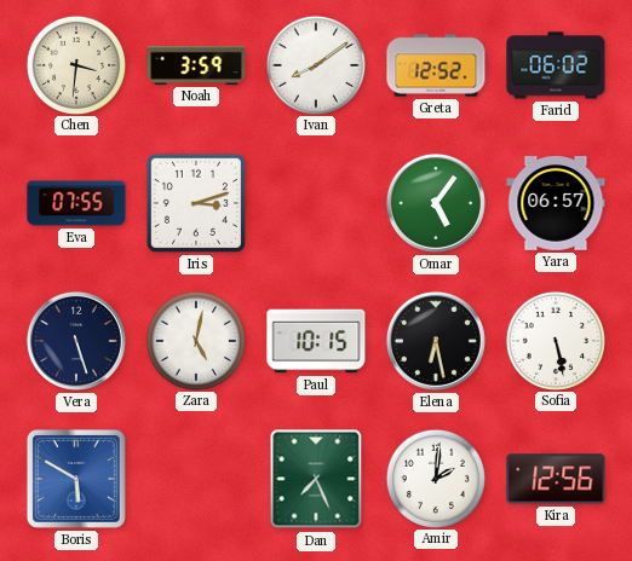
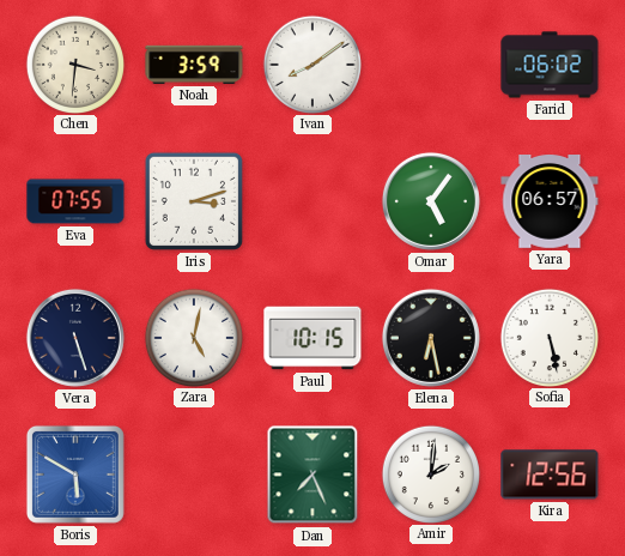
Greta: 12:52 -> none
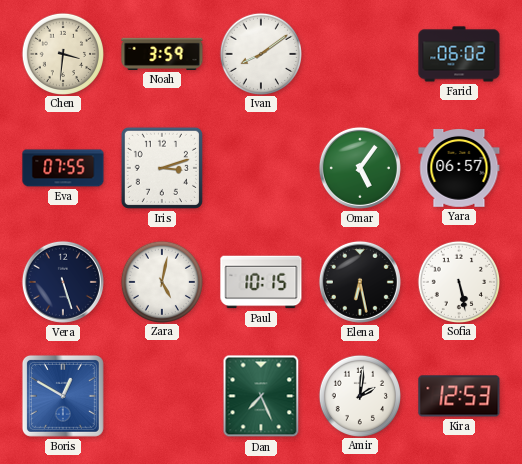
Boris: 5:50 -> 12:50
Kira: 12:56 -> 12:53
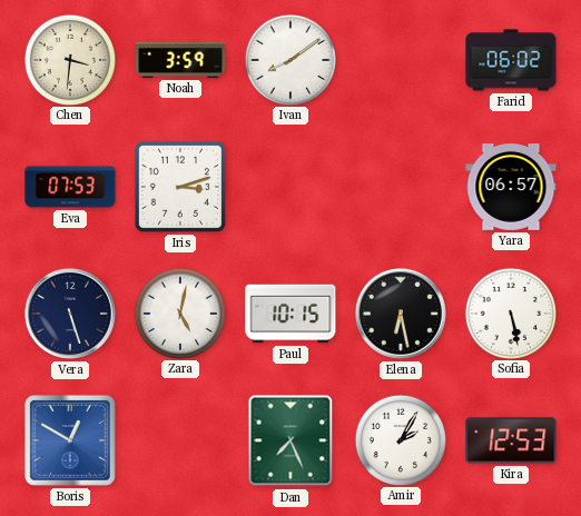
Eva: 07:55 -> 07:53
Omar: 5:06 -> none
Amir: 2:01 -> 2:05
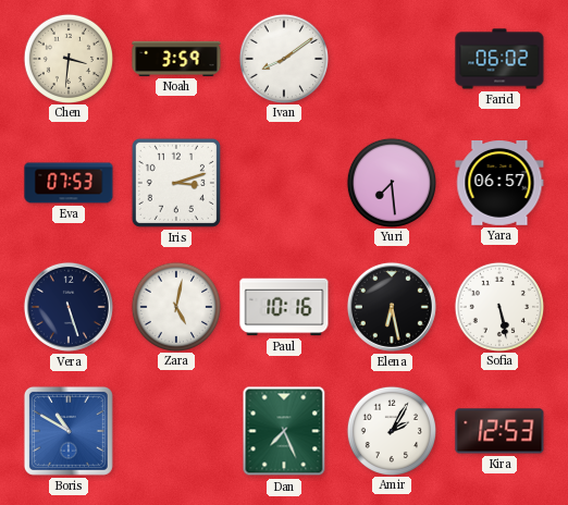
Yuri: none -> 7:29
Paul: 10:15 -> 10:16
Boris: 12:50 -> 10:50
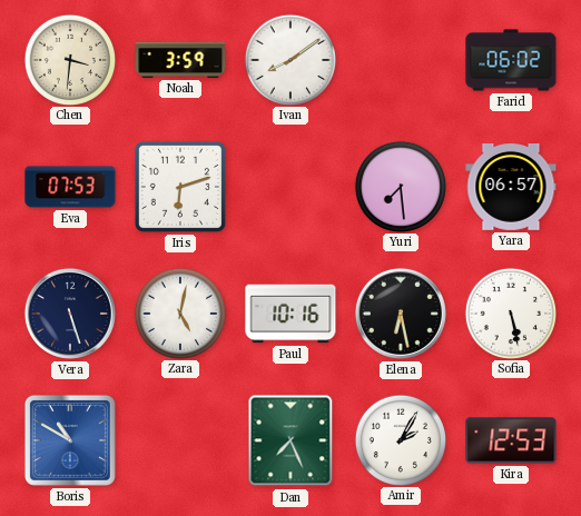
Iris: 3:12 -> 6:12
